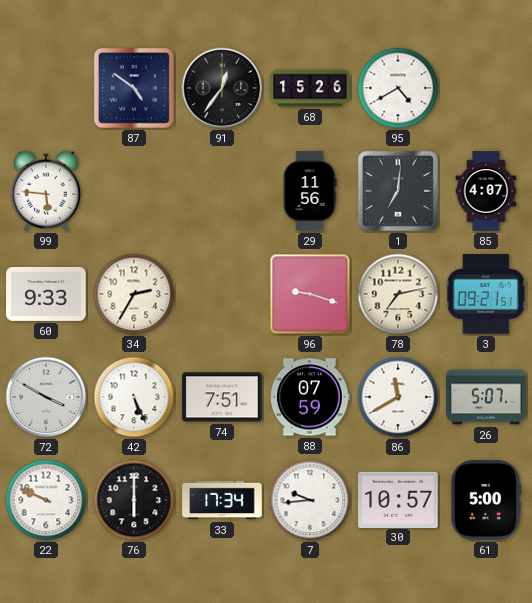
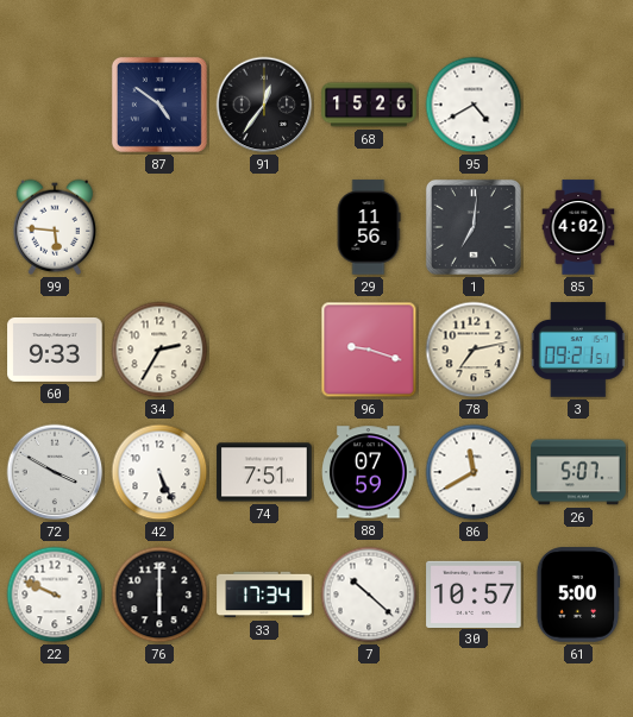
85: 4:07 -> 4:02
7: 9:44 -> 10:22
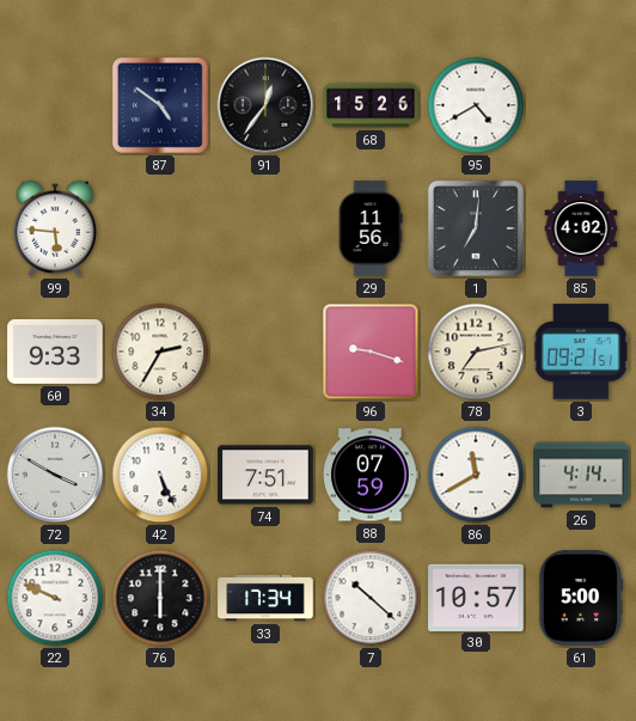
26: 5:07 -> 4:14
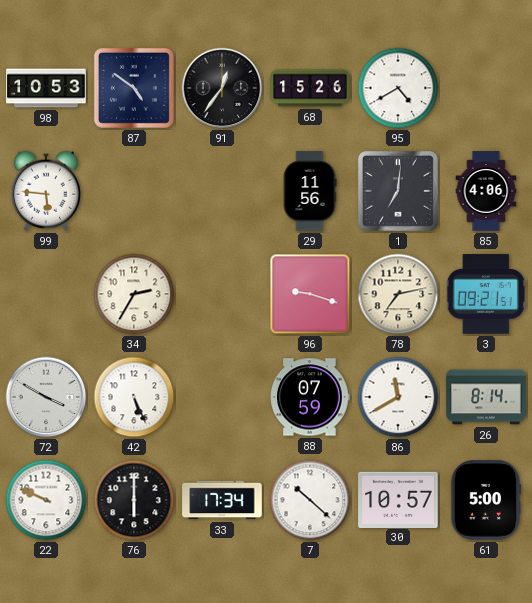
98: none -> 10:53
85: 4:02 -> 4:06
60: 9:33 -> none
74: 7:51 -> none
26: 4:14 -> 8:14
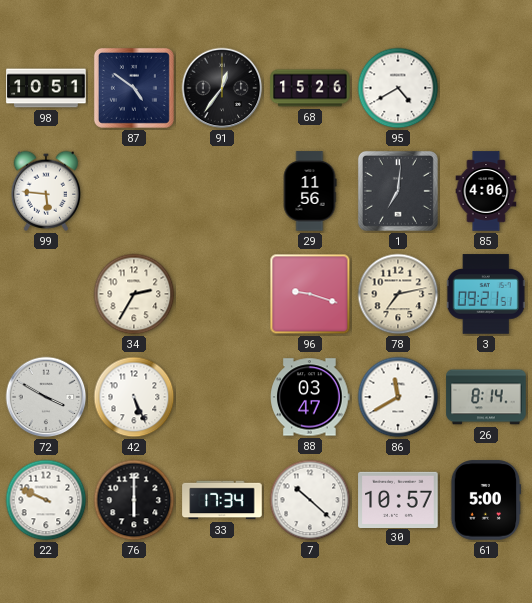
98: 10:53 -> 10:51
88: 07:59 -> 03:47
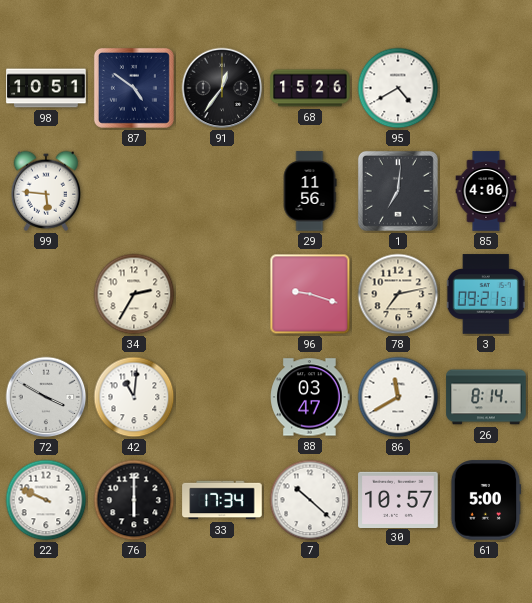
42: 5:26 -> 11:01
